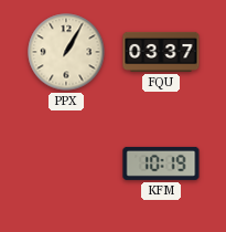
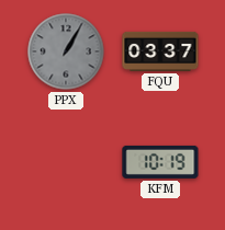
PPX dial: cream -> grey
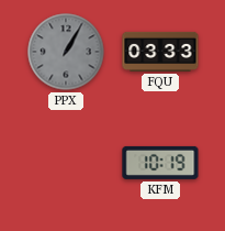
FQU: 03:37 -> 03:33
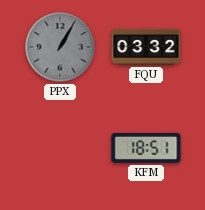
FQU: 03:33 -> 03:32
KFM: 10:19 -> 18:51
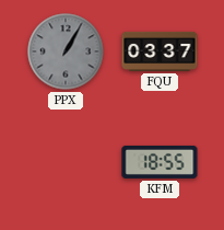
FQU: 03:32 -> 03:37
KFM: 18:51 -> 18:55
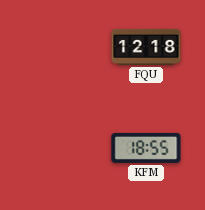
PPX: 1:05 -> none
FQU: 03:37 -> 12:18
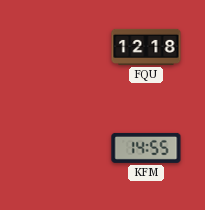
KFM: 18:55 -> 14:55
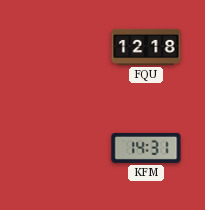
KFM: 14:55 -> 14:31
